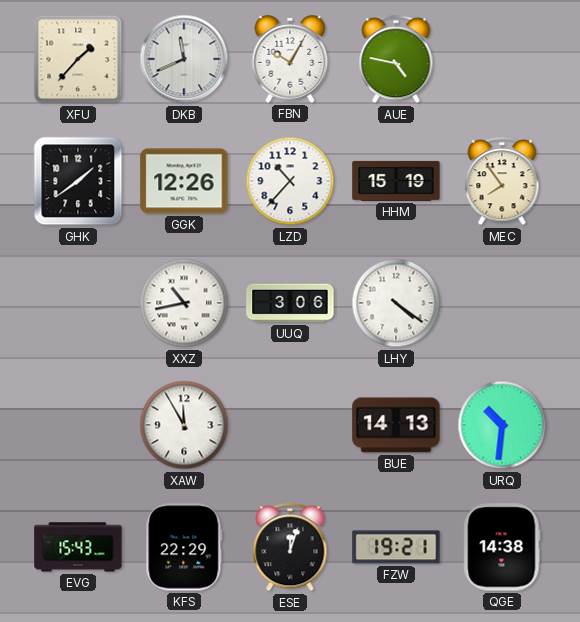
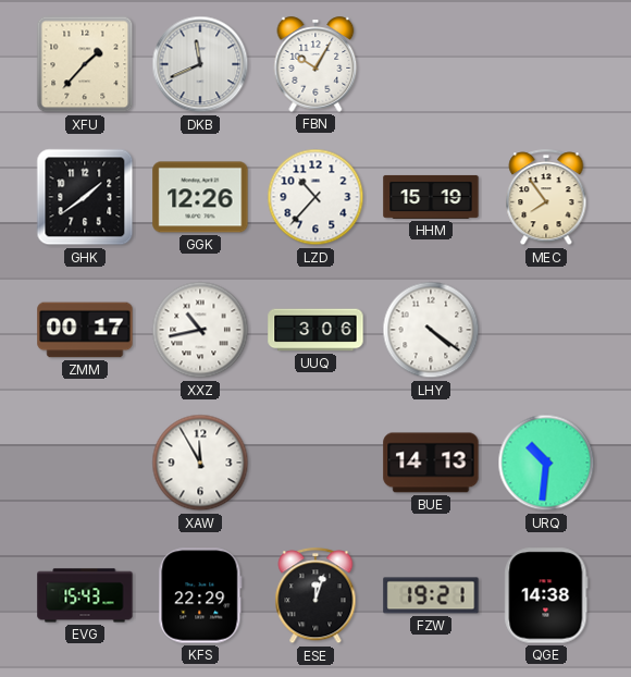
AUE: 4:47 -> none
ZMM: none -> 00:17
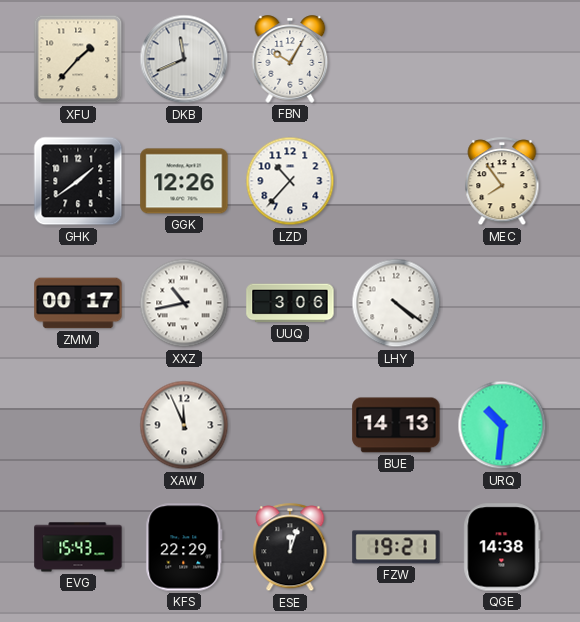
HHM: 15:19 -> none
XAW: 11:55 -> 11:56
